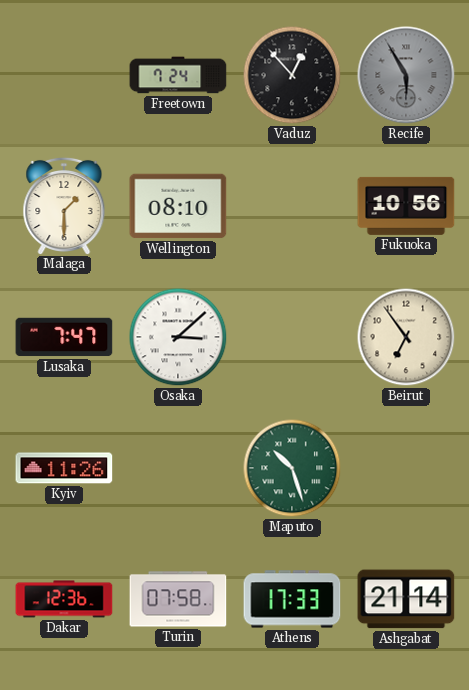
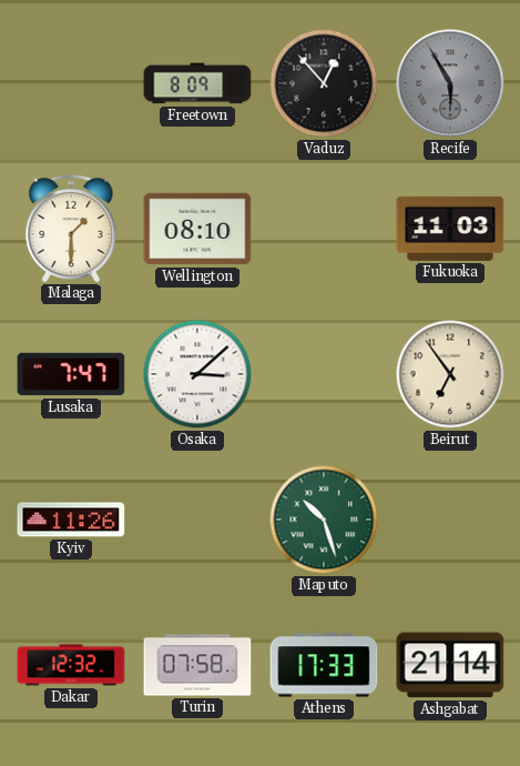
Freetown: 7:24 -> 8:09
Fukuoka: 10:56 -> 11:03
Dakar: 12:36 -> 12:32
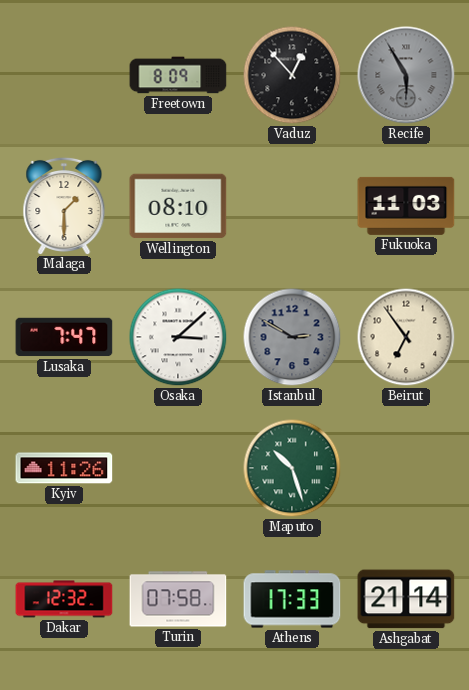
Istanbul: none -> 2:50
